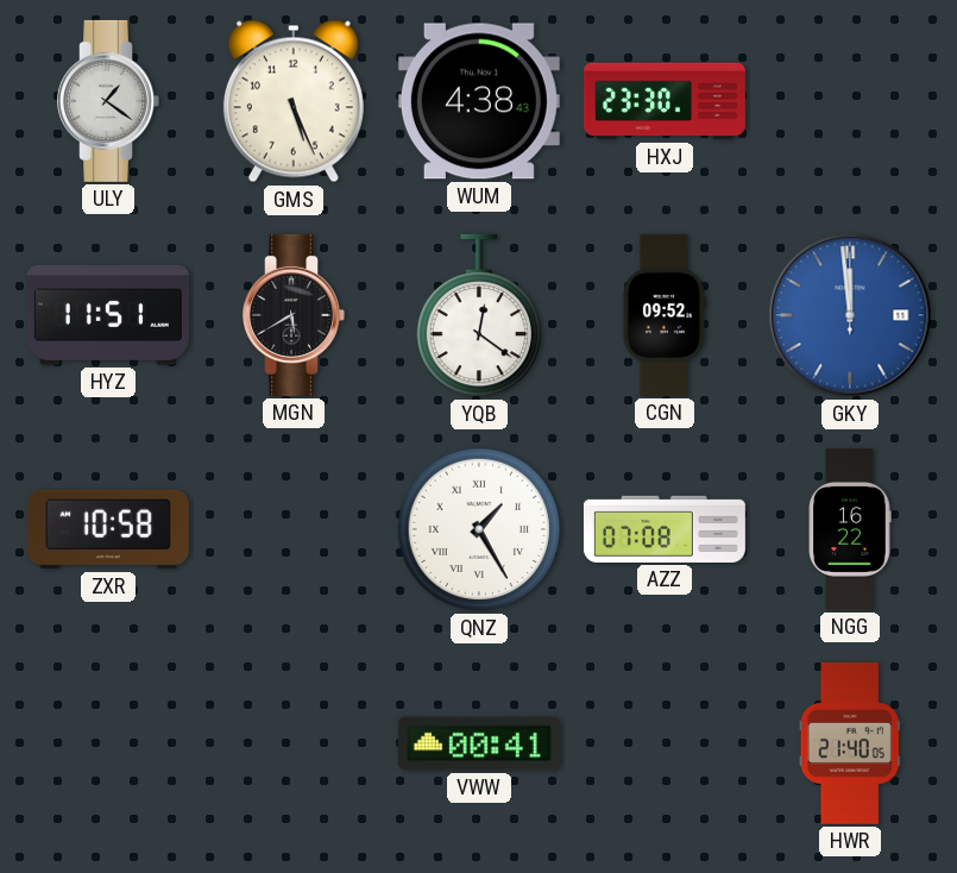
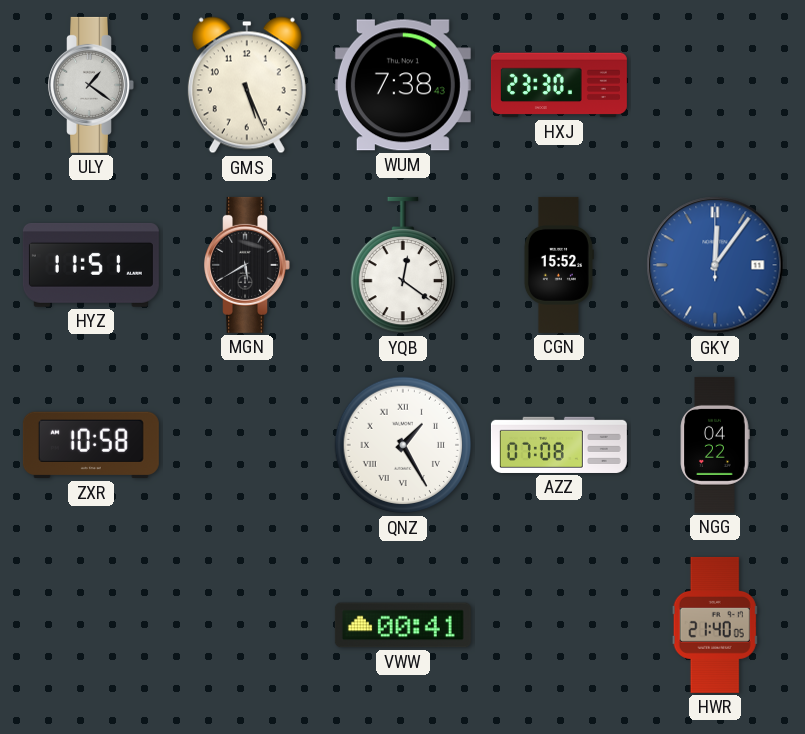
WUM: 4:38 -> 7:38
CGN: 09:52 -> 15:52
GKY: 11:59 -> 12:06
NGG: 16:22 -> 04:22
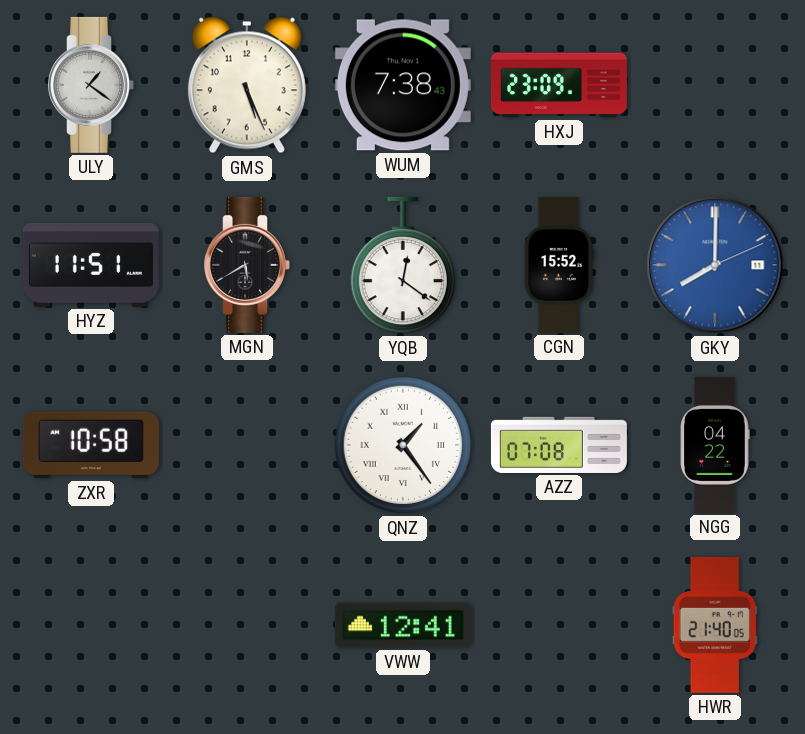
HXJ: 23:30 -> 23:09
GKY: 12:06 -> 8:00
QNZ: 1:25 -> 1:24
VWW: 00:41 -> 12:41
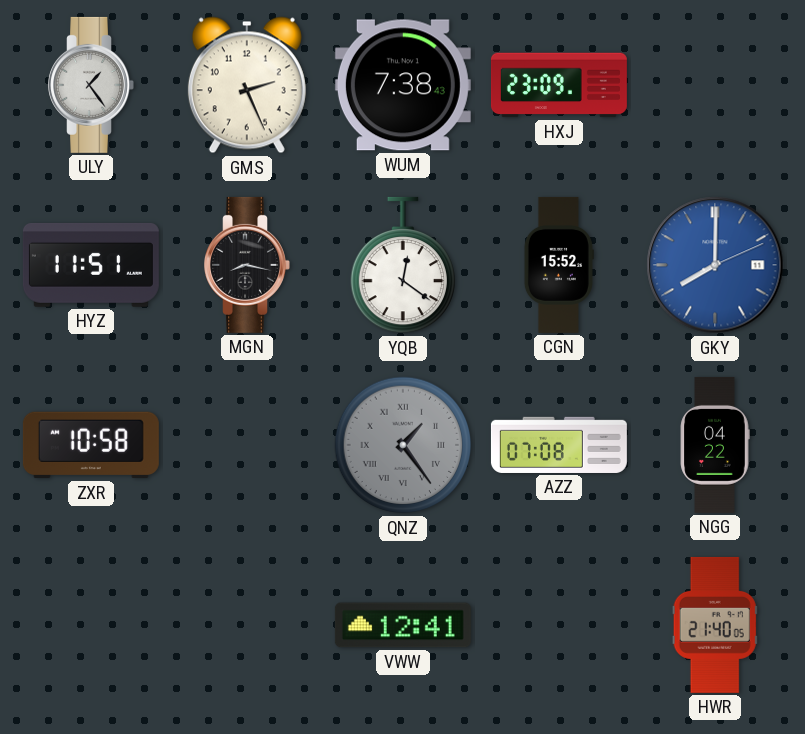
ULY: 1:21 -> 1:24
GMS: 5:26 -> 2:26
MGN: 5:40 -> 8:17
QNZ dial: white -> grey
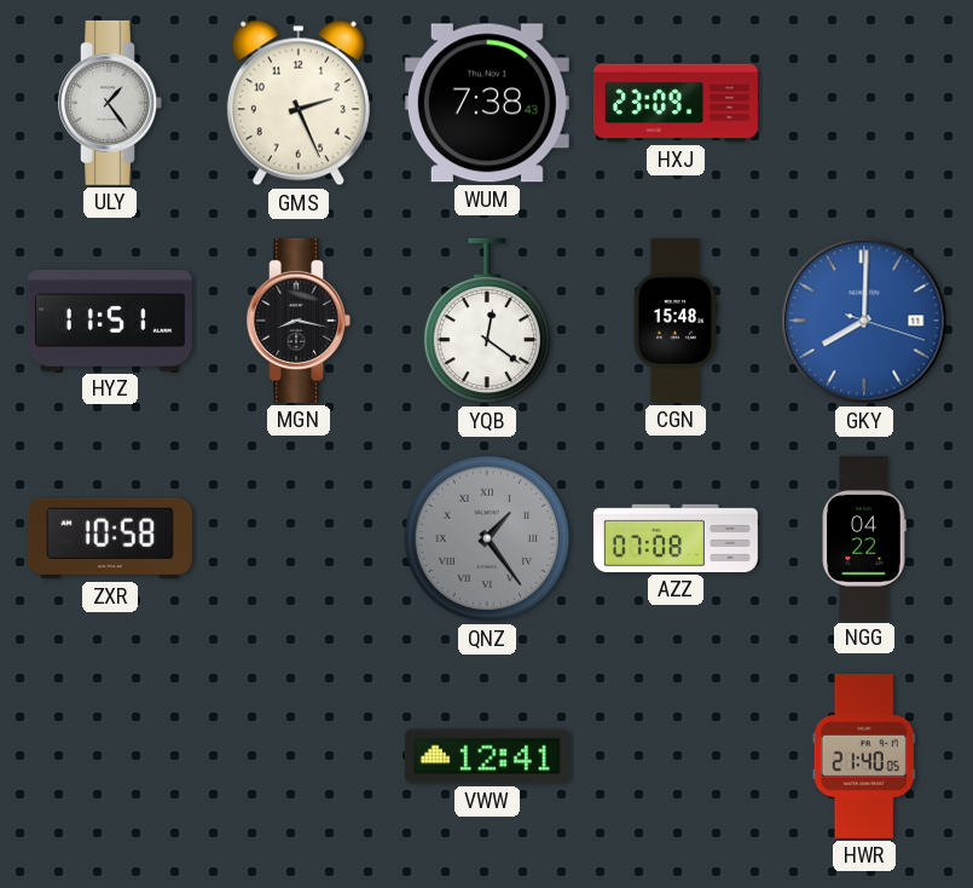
CGN: 15:52 -> 15:48
GKY: 8:00:11 -> 8:00:18
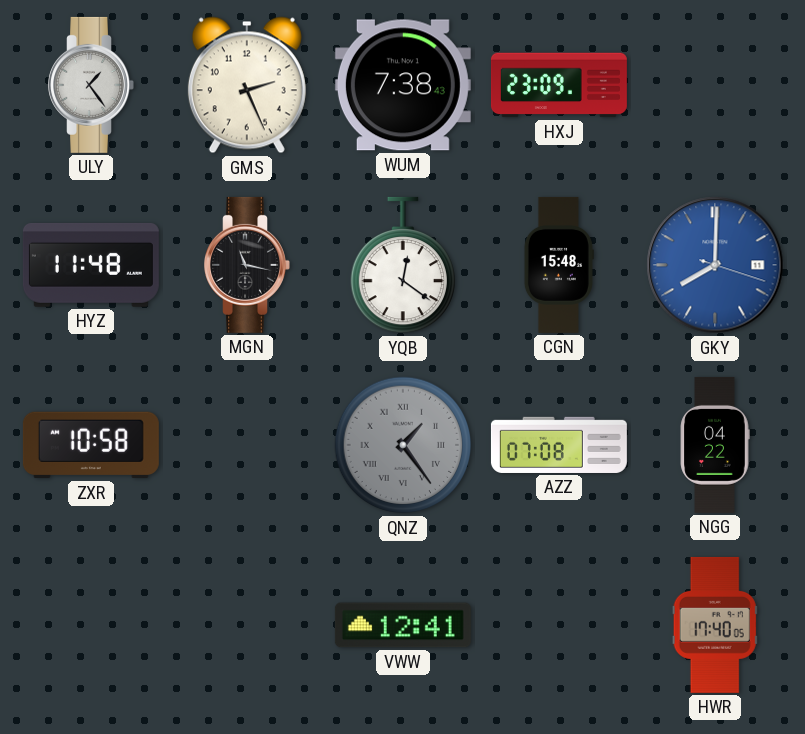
HYZ: 11:51 -> 11:48
MGN: 8:17 -> 11:17
HWR: 21:40 -> 17:40
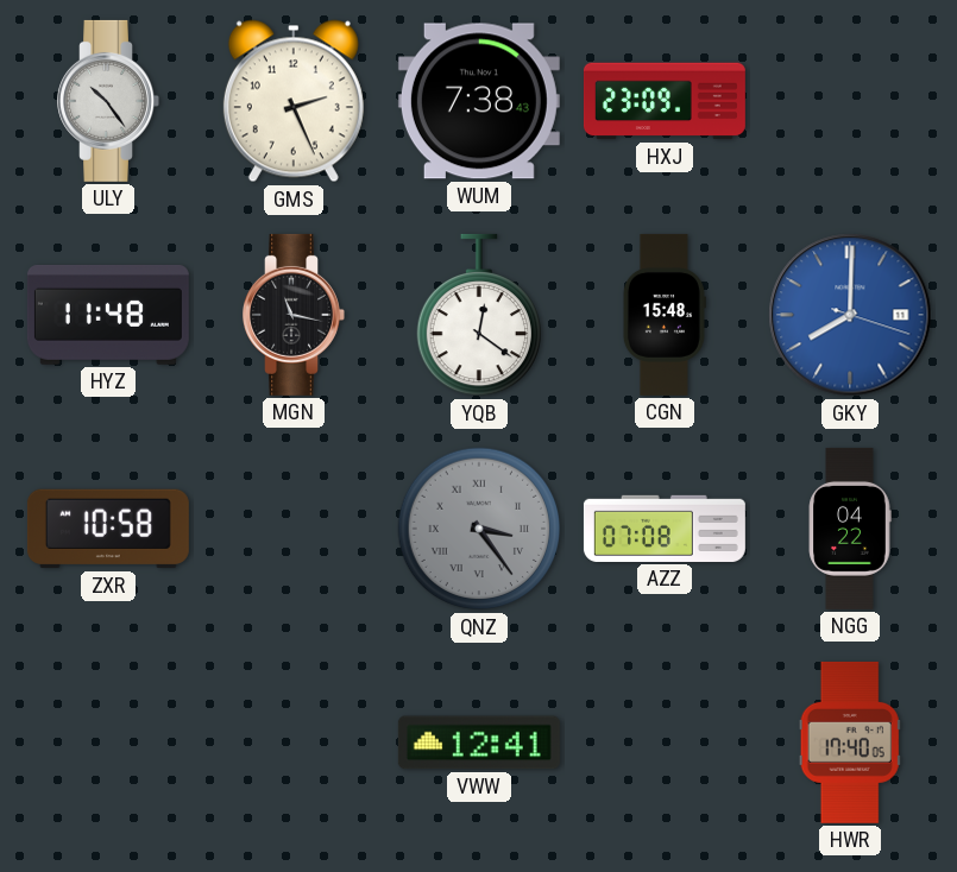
ULY: 1:24 -> 10:24
QNZ: 1:24 -> 3:24
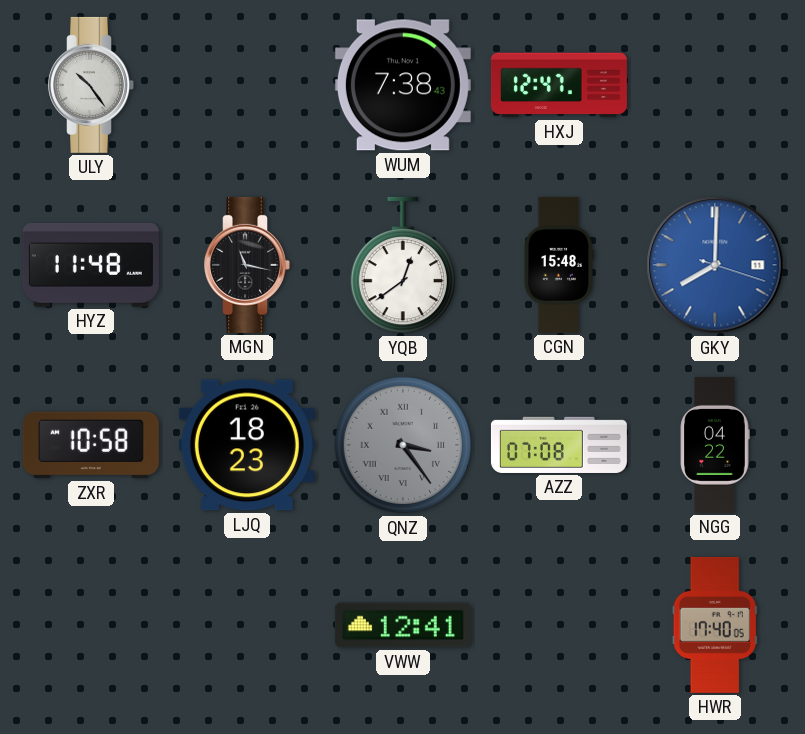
GMS: 2:26 -> none
HXJ: 23:09 -> 12:47
YQB: 12:21 -> 12:39
LJQ: none -> 18:23
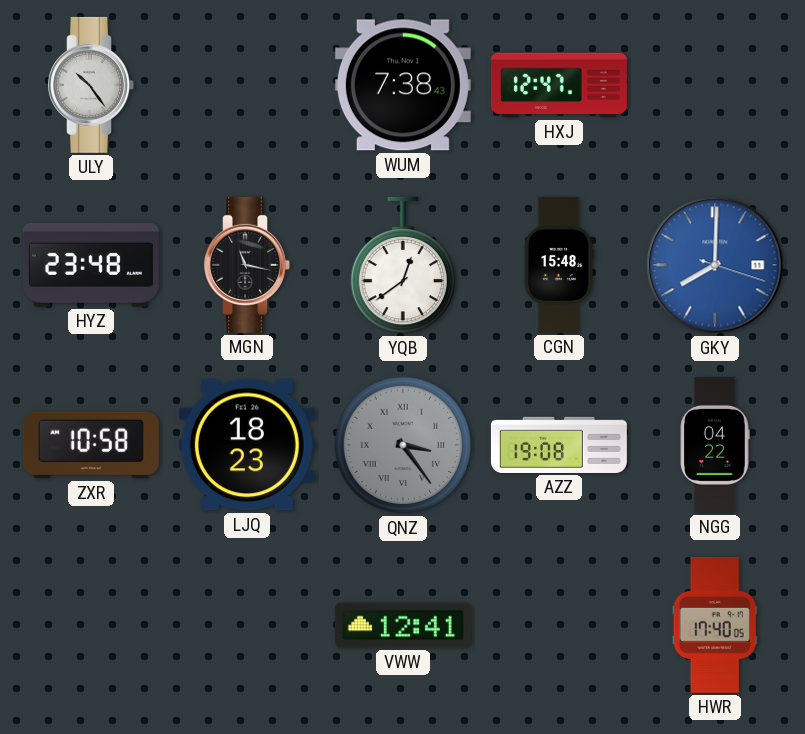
HYZ: 11:48 -> 23:48
AZZ: 07:08 -> 19:08
